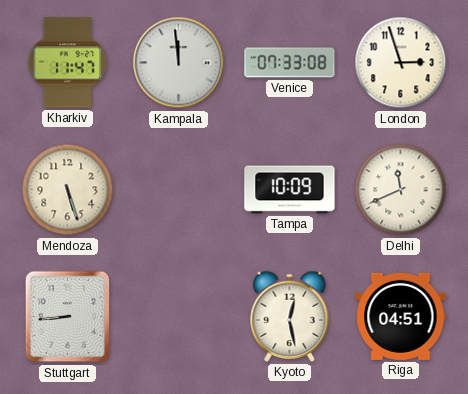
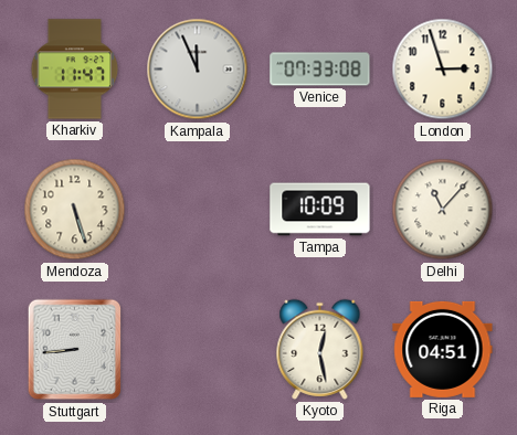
Kampala: 11:59 -> 11:56
Delhi: 11:41 -> 11:07
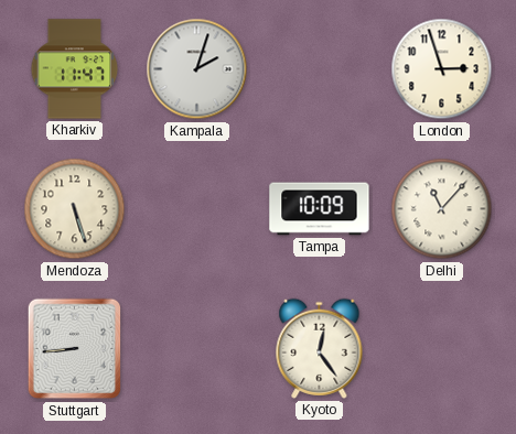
Kampala: 11:56 -> 2:03
Venice: 07:33 -> none
Kyoto: 12:28 -> 12:24
Riga: 04:51 -> none
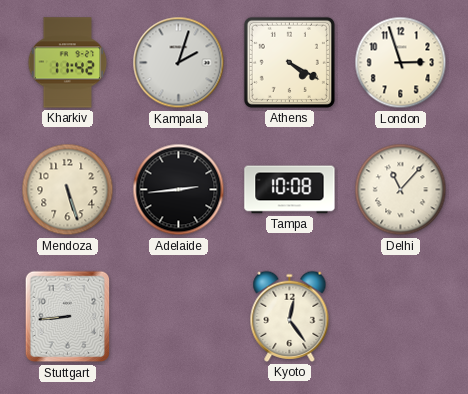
Kharkiv: 11:47 -> 11:42
Athens: none -> 4:20
Adelaide: none -> 2:44
Tampa: 10:09 -> 10:08
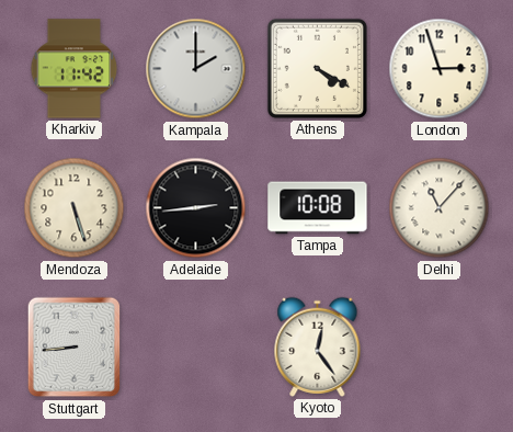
Kampala: 2:03 -> 2:00
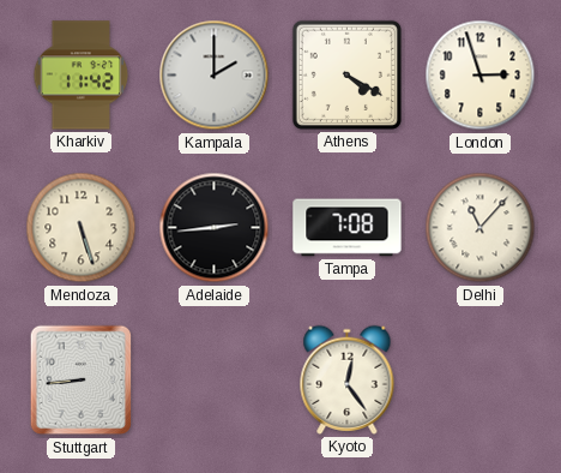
Tampa: 10:08 -> 7:08
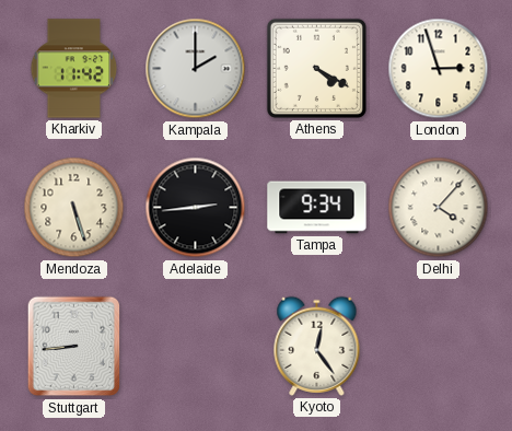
Tampa: 7:08 -> 9:34
Delhi: 11:07 -> 4:07
